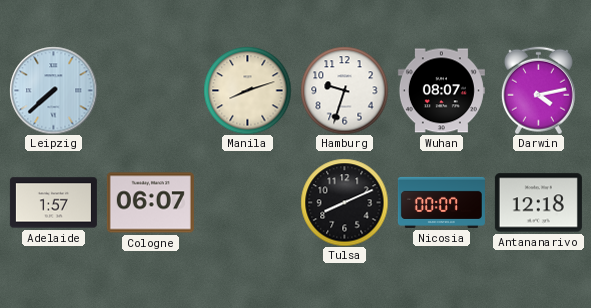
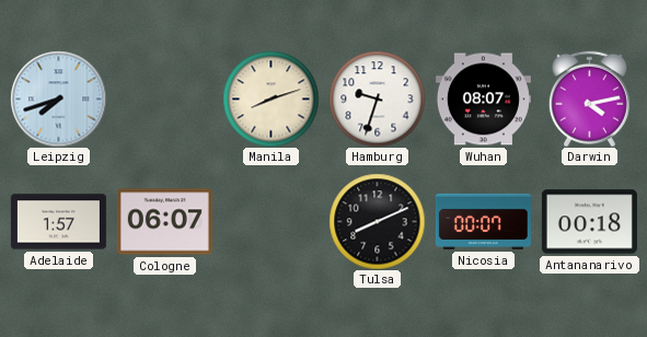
Leipzig: 7:38 -> 7:42
Antananarivo: 12:18 -> 00:18
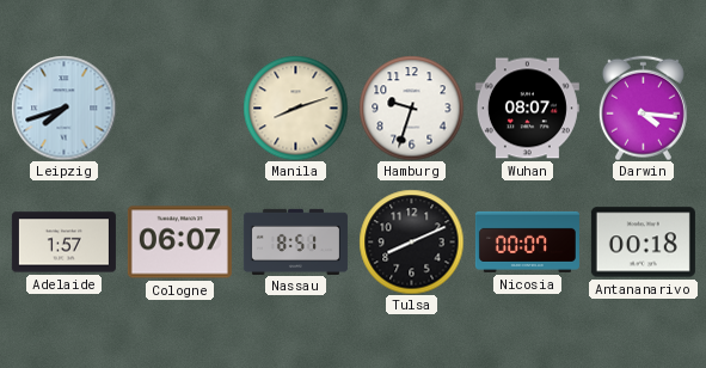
Darwin: 4:13 -> 4:16
Nassau: none -> 8:51
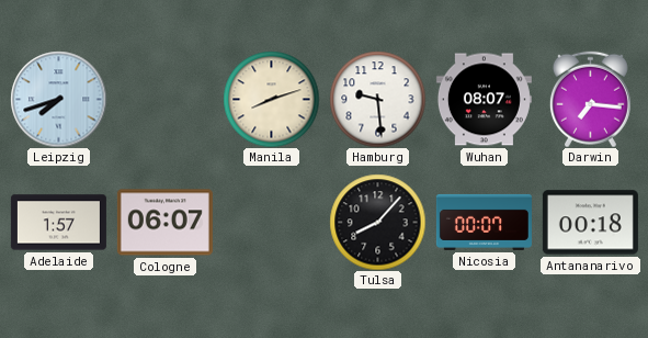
Hamburg: 9:33 -> 9:29
Darwin: 4:16 -> 7:16
Nassau: 8:51 -> none
Tulsa: 8:11 -> 8:07
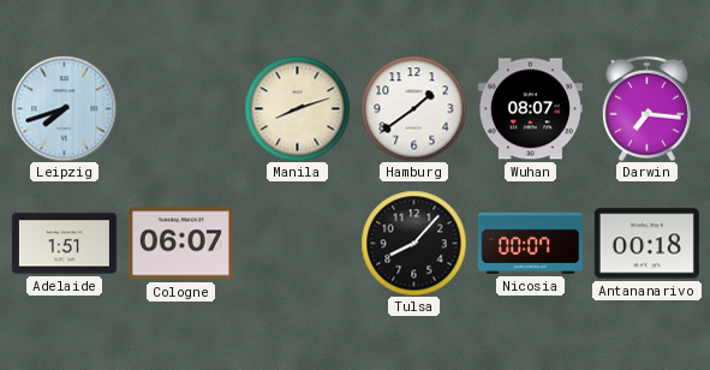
Hamburg: 9:29 -> 1:39
Adelaide: 1:57 -> 1:51
